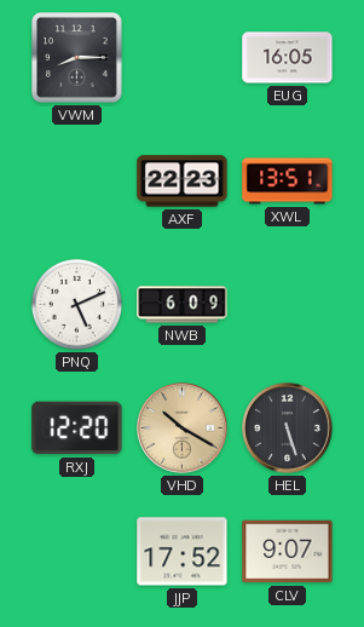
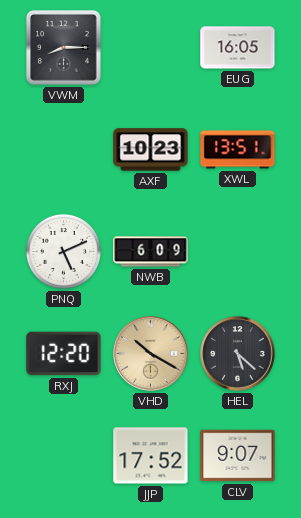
AXF: 22:23 -> 10:23
HEL: 5:27 -> 5:22
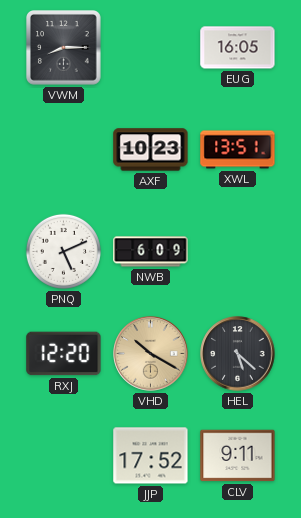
CLV: 9:07 -> 9:11
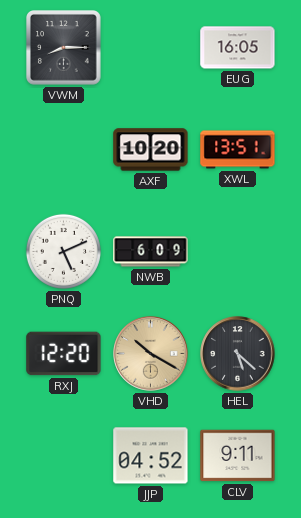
AXF: 10:23 -> 10:20
JJP: 17:52 -> 04:52
